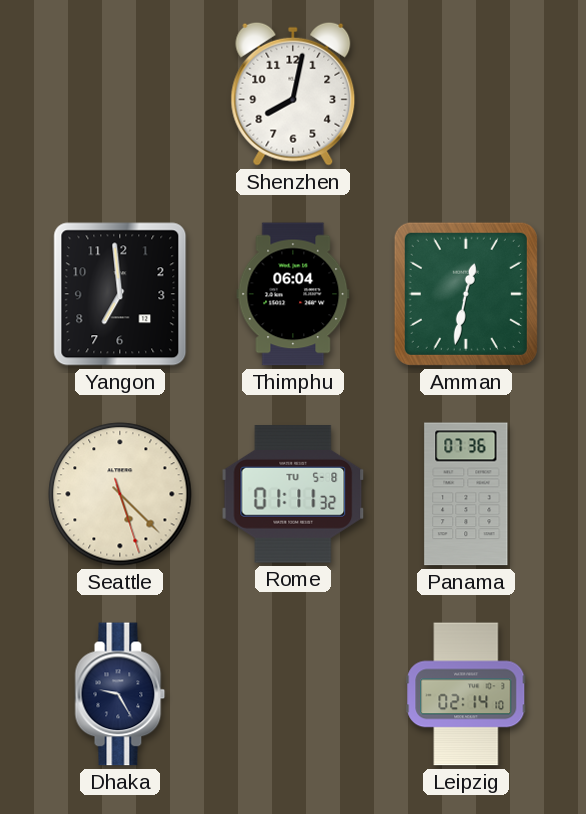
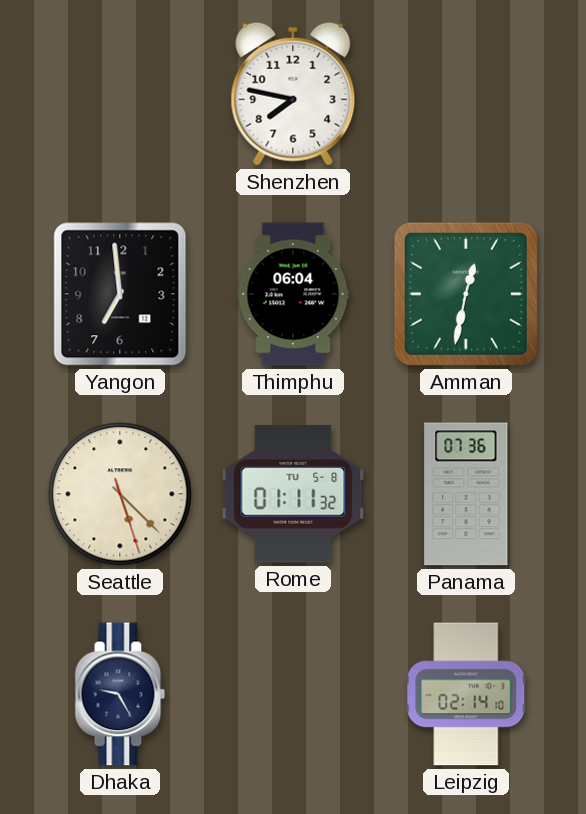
Shenzhen: 8:02 -> 7:47
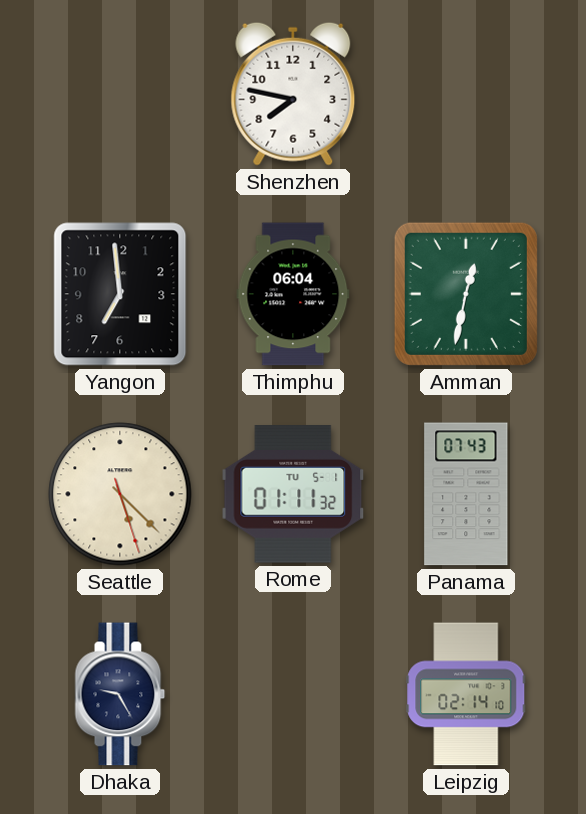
Rome date: TU 5-8 -> TU 5-1
Panama: 07:36 -> 07:43
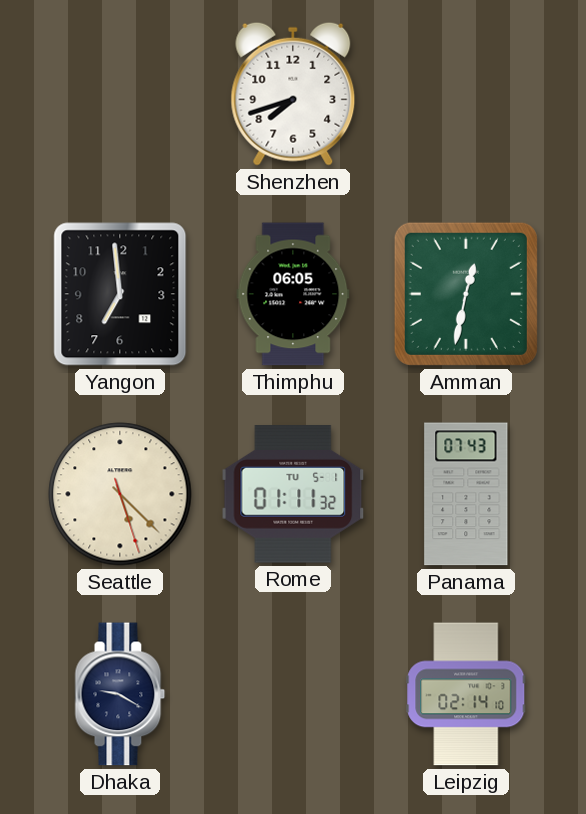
Shenzhen: 7:47 -> 7:42
Thimphu: 06:04 -> 06:05
Dhaka: 9:25 -> 9:20
